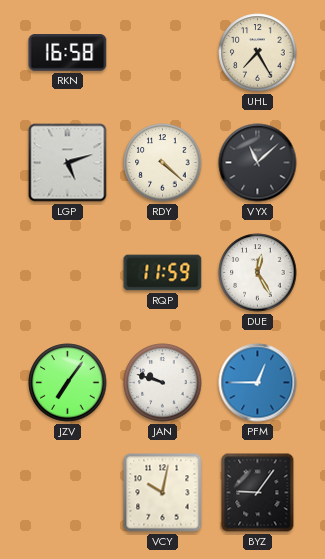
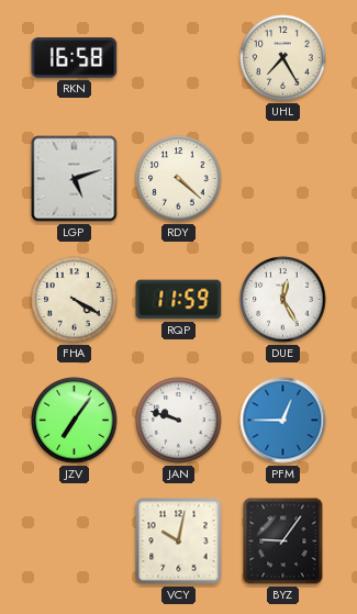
VYX: 11:08 -> none
FHA: none -> 4:20
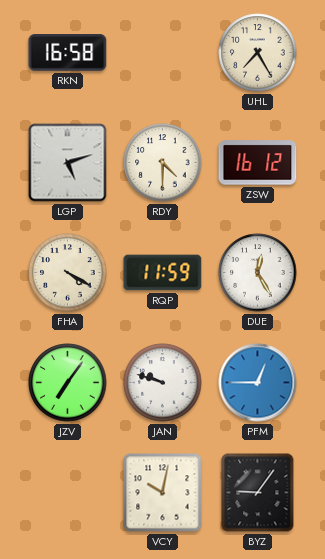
RDY: 4:22 -> 4:30
ZSW: none -> 16:12
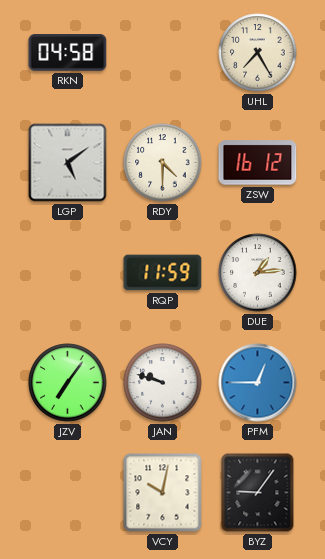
RKN: 16:58 -> 04:58
LGP: 5:12 -> 5:09
FHA: 4:20 -> none
DUE: 12:25 -> 1:14
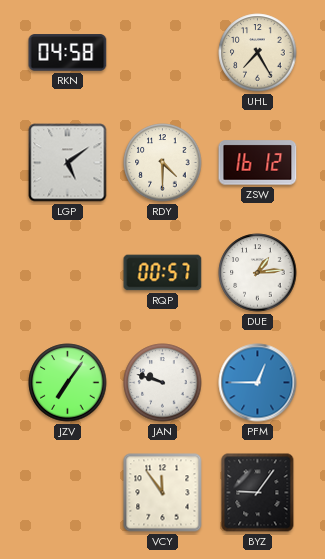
RQP: 11:59 -> 00:57
VCY: 10:02 -> 11:54
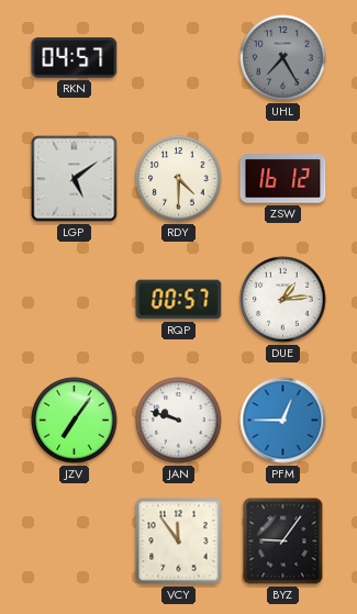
RKN: 04:58 -> 04:57
UHL dial: cream -> grey
